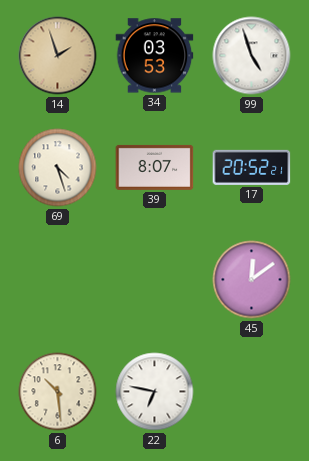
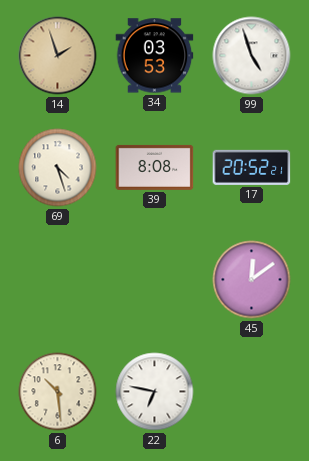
39: 8:07 -> 8:08
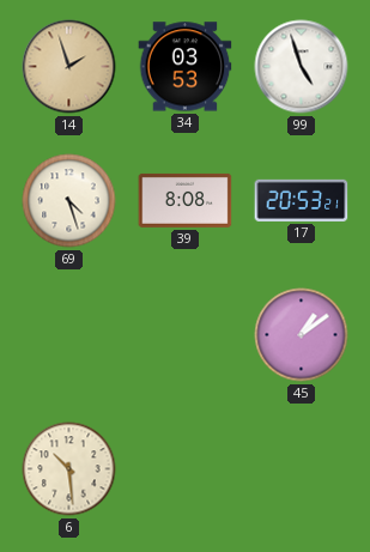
17: 20:52 -> 20:53
45: 12:09 -> 1:09
22: 6:47 -> none
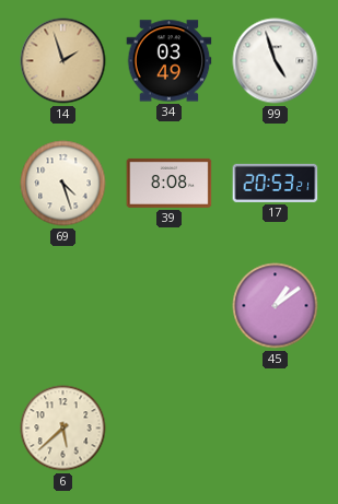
34: 03:53 -> 03:49
6: 10:29 -> 5:38
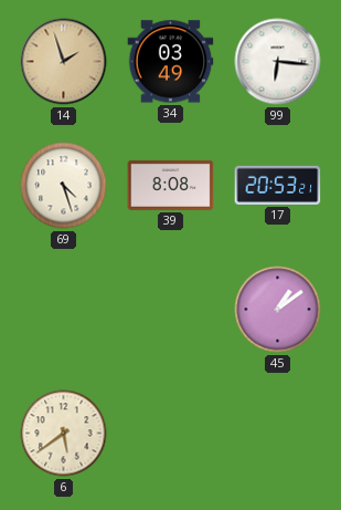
99: 4:57 -> 6:16
6: 5:38 -> 5:39
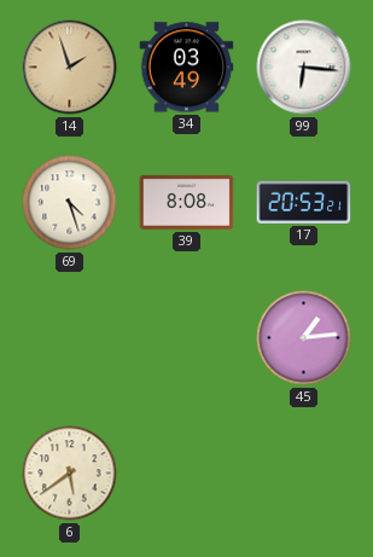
45: 1:09 -> 1:14
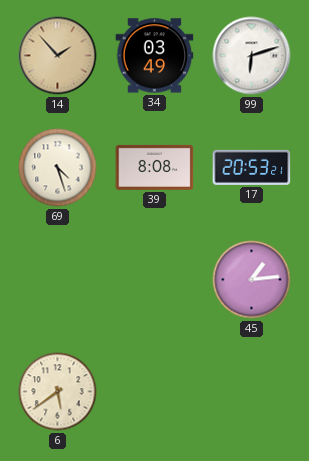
14: 1:57 -> 1:53
99: 6:16 -> 6:12
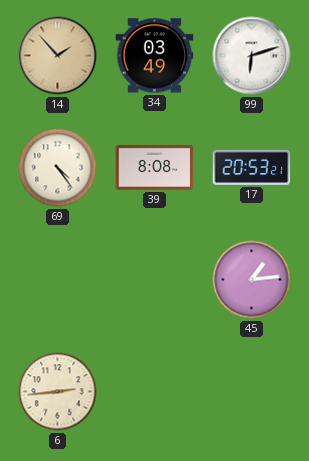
69: 4:27 -> 4:24
6: 5:39 -> 2:44
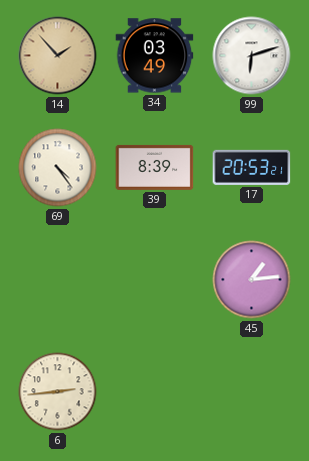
39: 8:08 -> 8:39
